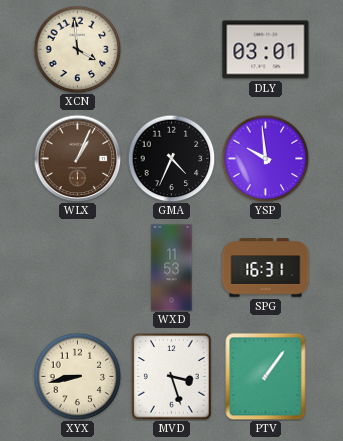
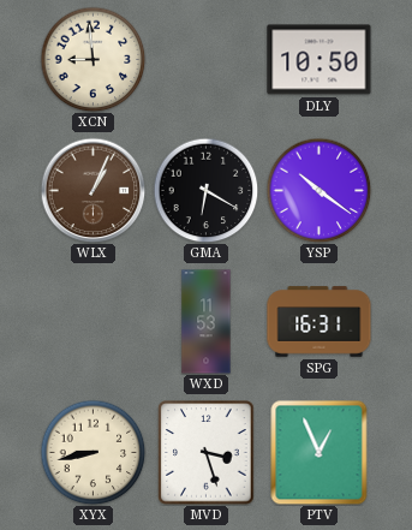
XCN: 3:59 -> 8:59
DLY: 03:01 -> 10:50
GMA: 4:34 -> 6:20
YSP: 9:59 -> 10:21
PTV: 1:06 -> 12:56
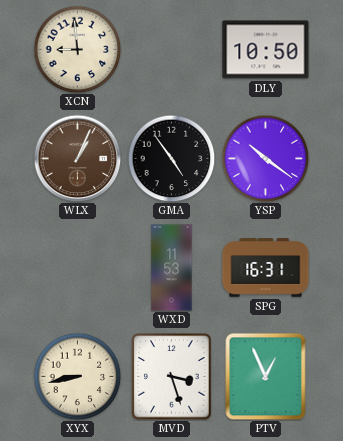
GMA: 6:20 -> 4:54
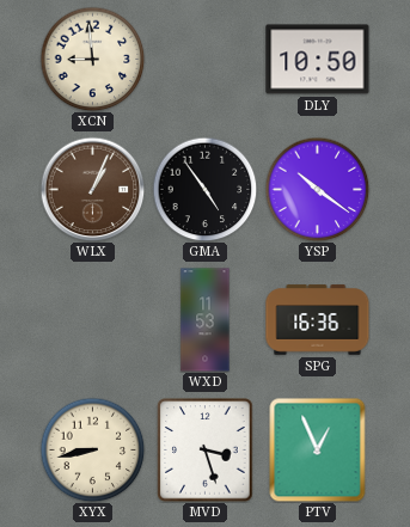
SPG: 16:31 -> 16:36
